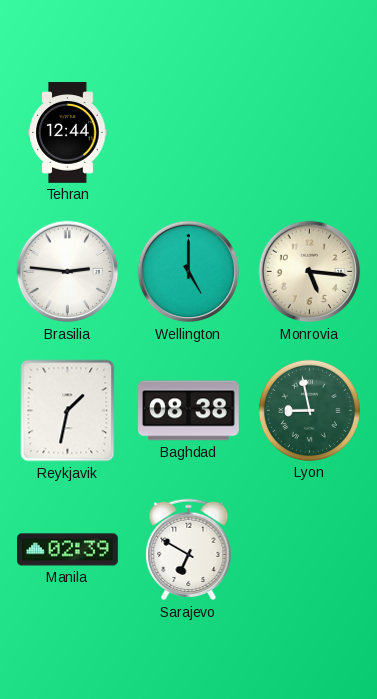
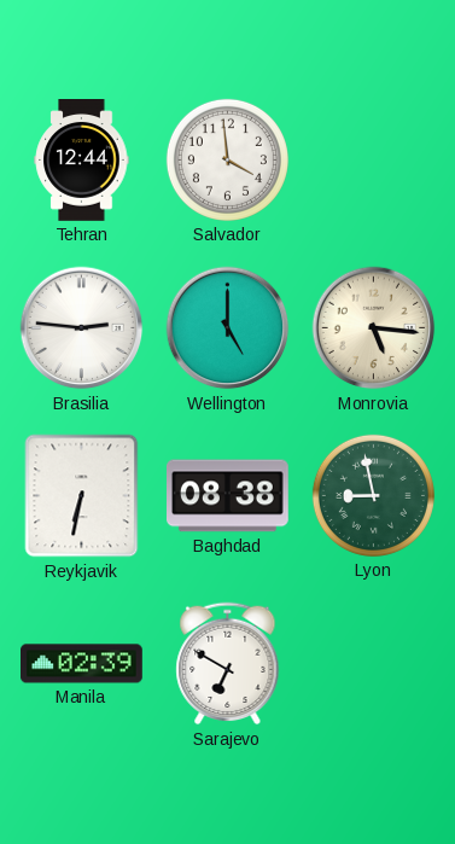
Salvador: none -> 3:59
Reykjavik: 1:32 -> 6:32
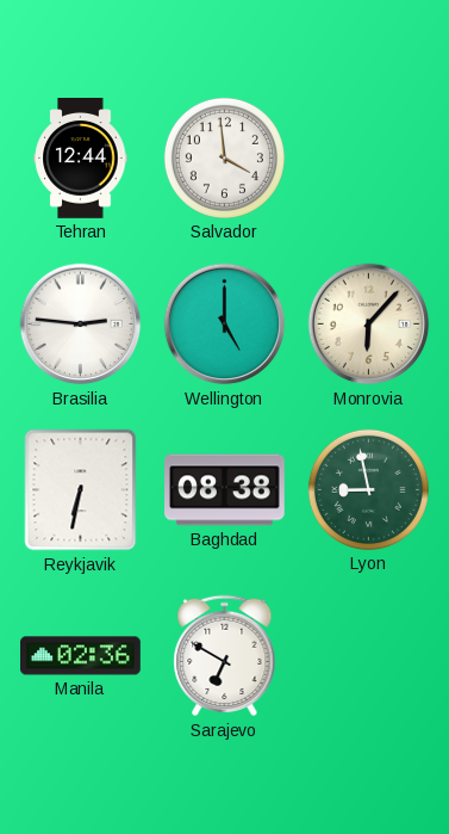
Monrovia: 5:16 -> 6:07
Manila: 02:39 -> 02:36
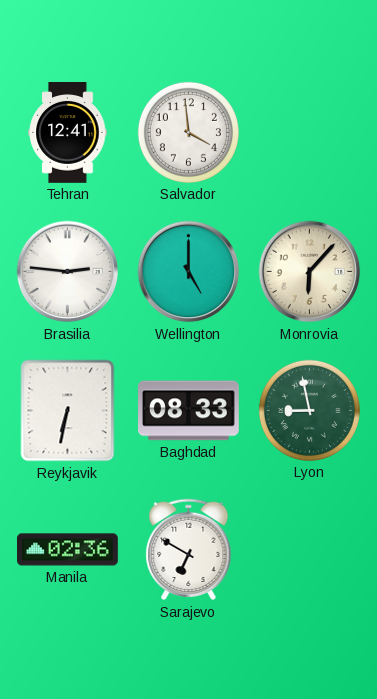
Tehran: 12:44 -> 12:41
Baghdad: 08:38 -> 08:33
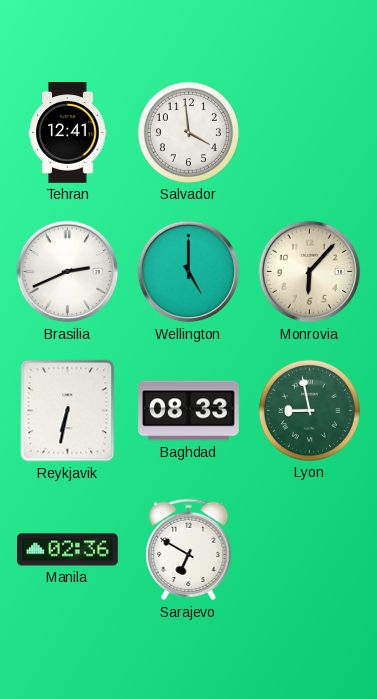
Brasilia: 2:46 -> 2:41
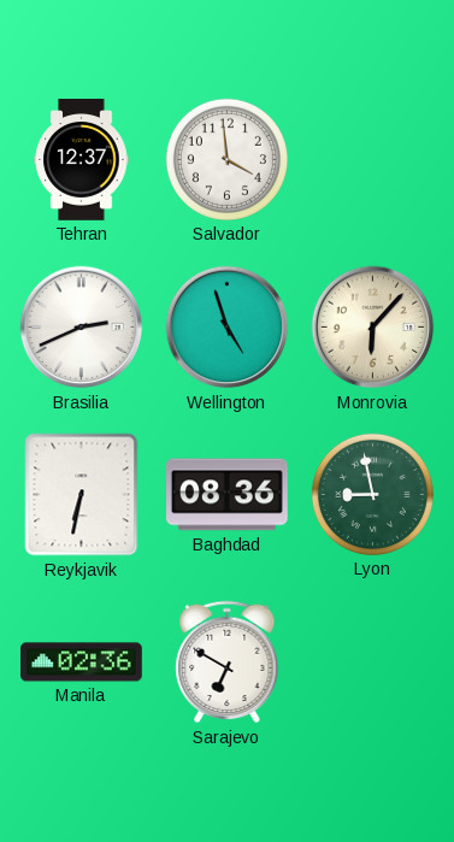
Tehran: 12:41 -> 12:37
Wellington: 5:00 -> 4:57
Baghdad: 08:33 -> 08:36
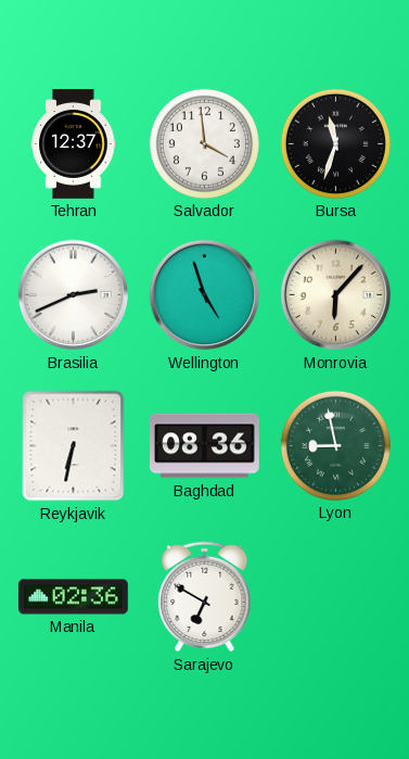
Bursa: none -> 11:33
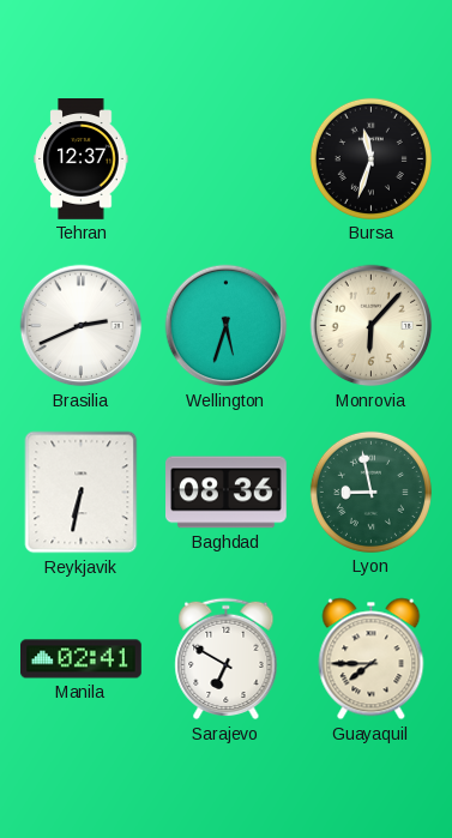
Salvador: 3:59 -> none
Wellington: 4:57 -> 5:33
Manila: 02:36 -> 02:41
Guayaquil: none -> 7:45
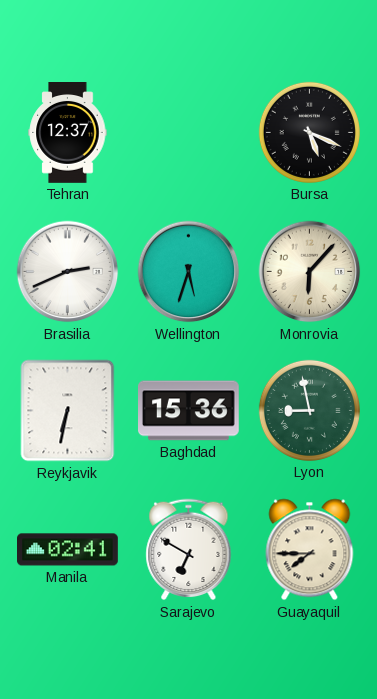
Bursa: 11:33 -> 5:19
Baghdad: 08:36 -> 15:36
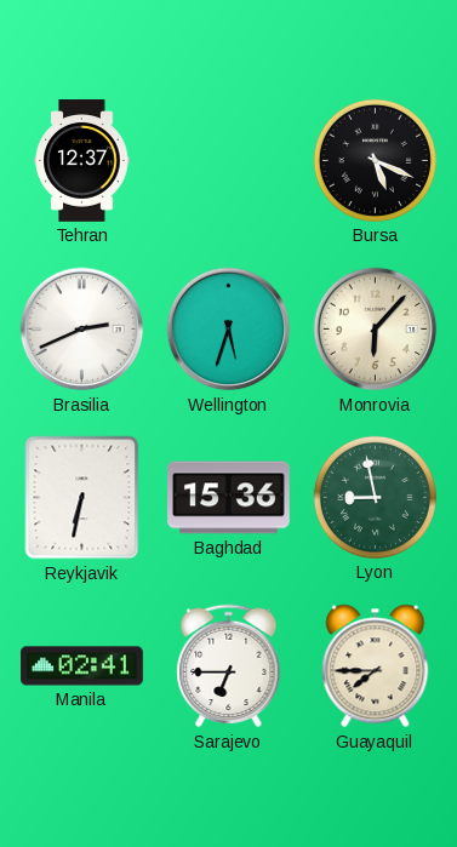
Sarajevo: 6:50 -> 6:45
